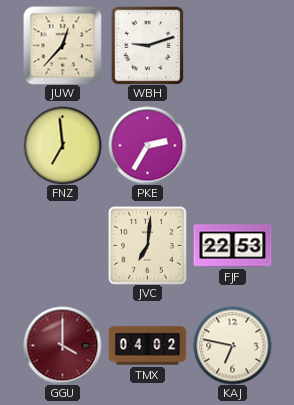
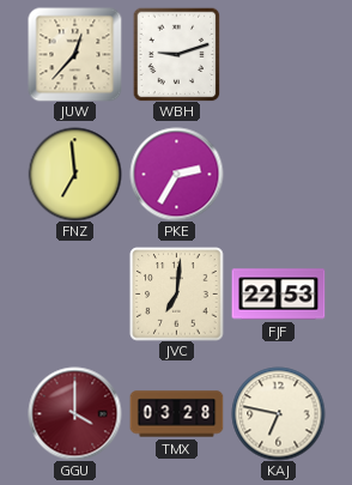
TMX: 04:02 -> 03:28
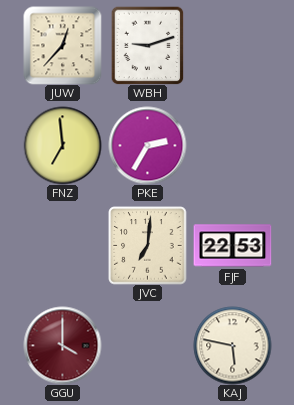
TMX: 03:28 -> none
KAJ: 6:47 -> 5:47
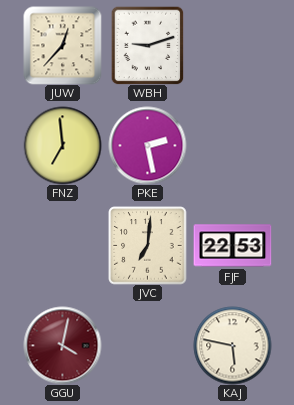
PKE: 2:35 -> 2:28
GGU: 4:00 -> 4:02
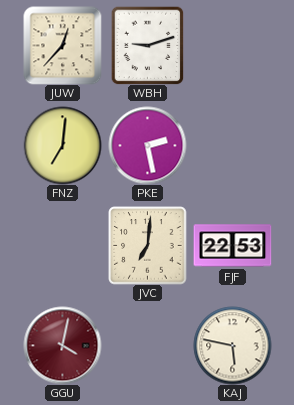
FNZ: 6:59 -> 7:01
